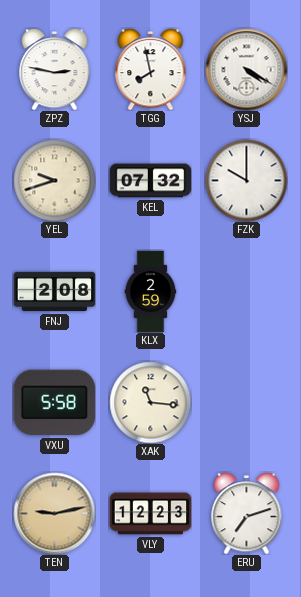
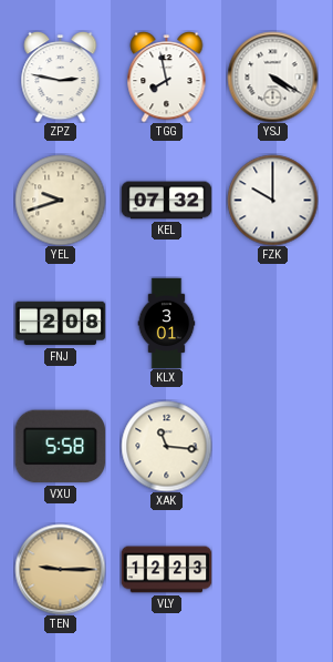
KLX: 2:59 -> 3:01
TEN: 9:13 -> 9:15
ERU: 7:12 -> none
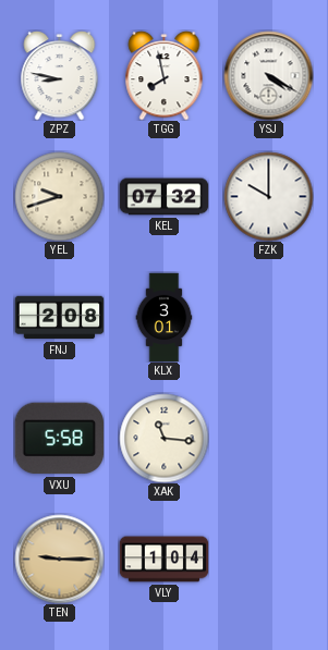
ZPZ: 2:47 -> 8:47
VLY: 12:23 -> 1:04
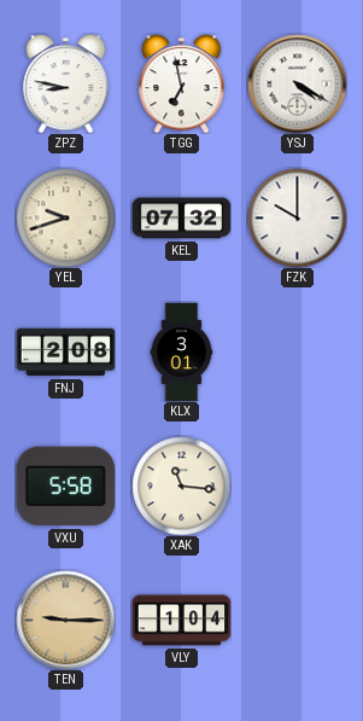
TGG: 7:58 -> 6:58
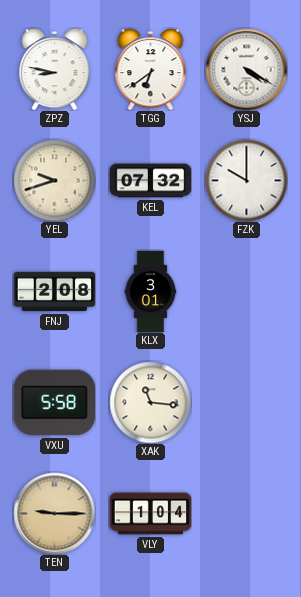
TGG: 6:58 -> 6:39
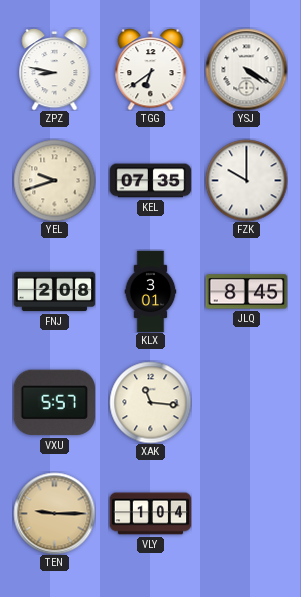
KEL: 07:32 -> 07:35
JLQ: none -> 8:45
VXU: 5:58 -> 5:57
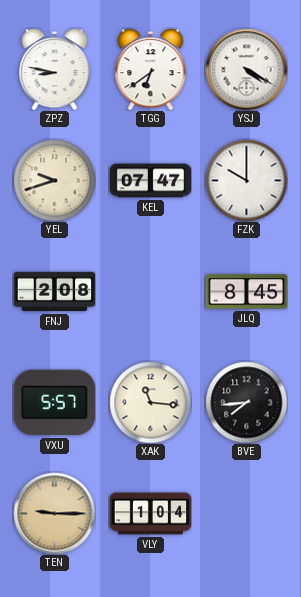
KEL: 07:35 -> 07:47
KLX: 3:01 -> none
BVE: none -> 7:44
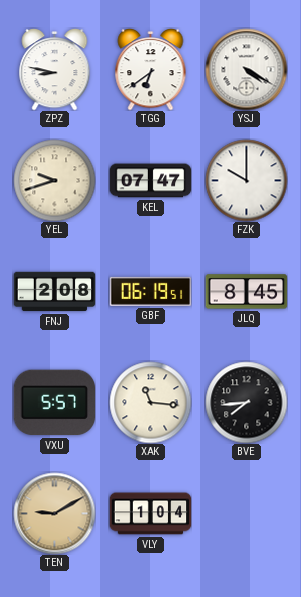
GBF: none -> 06:19
TEN: 9:15 -> 9:10
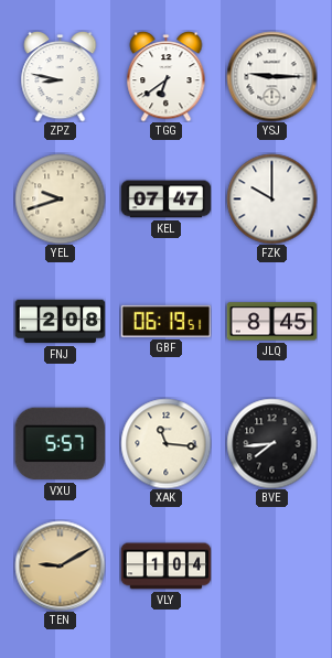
YSJ: 4:20 -> 9:15
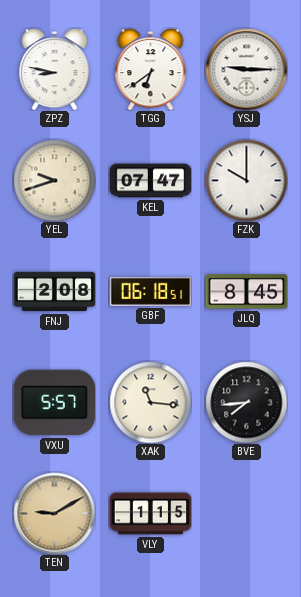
GBF: 06:19 -> 06:18
VLY: 1:04 -> 1:15
